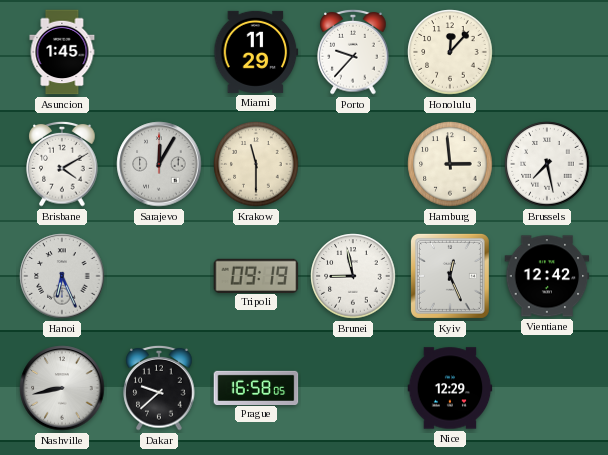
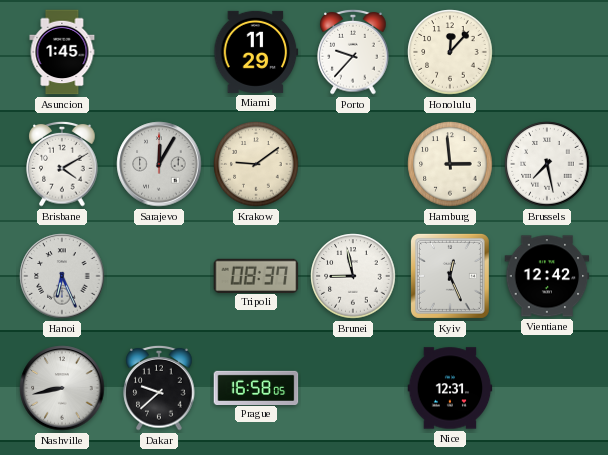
Krakow: 11:30 -> 9:09
Tripoli: 09:19 -> 08:37
Nice: 12:29 -> 12:31
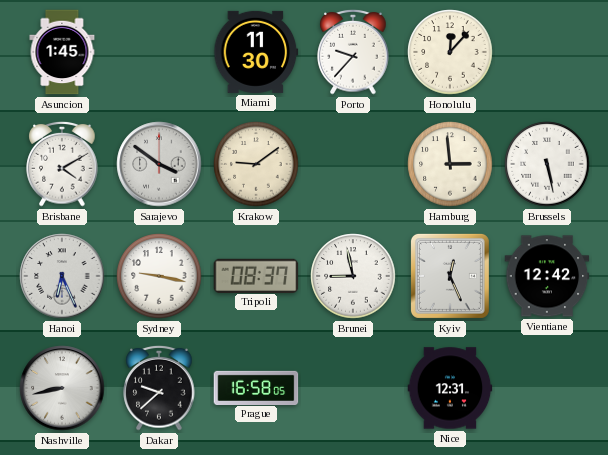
Miami: 11:29 -> 11:30
Sarajevo: 12:05 -> 3:51
Brussels: 7:28 -> 5:28
Sydney: none -> 9:17
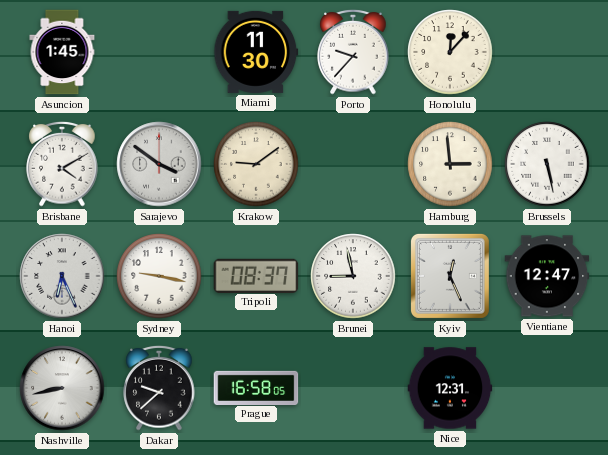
Vientiane: 12:42 -> 12:47
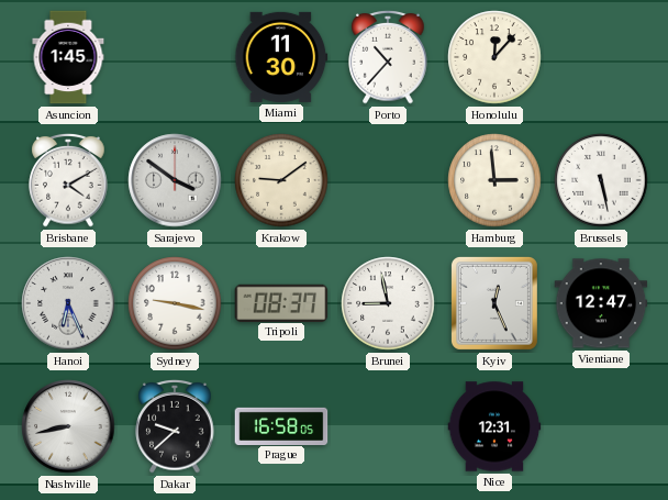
Porto: 9:37 -> 10:37
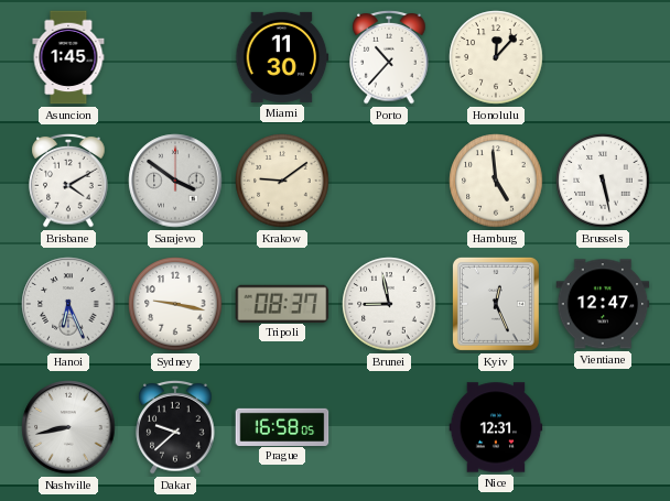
Hamburg: 2:59 -> 4:59
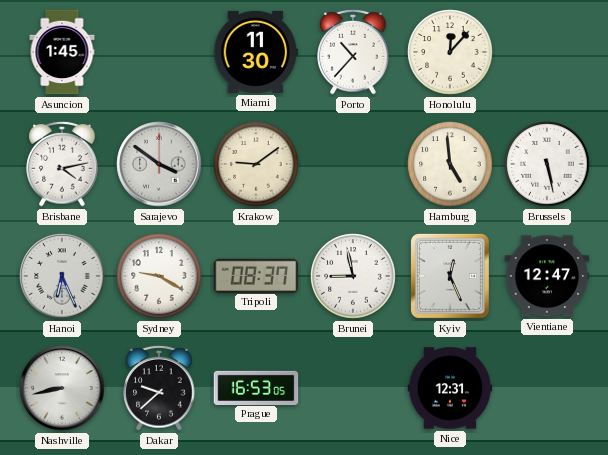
Brisbane: 4:10 -> 4:13
Sydney: 9:17 -> 9:20
Prague: 16:58 -> 16:53
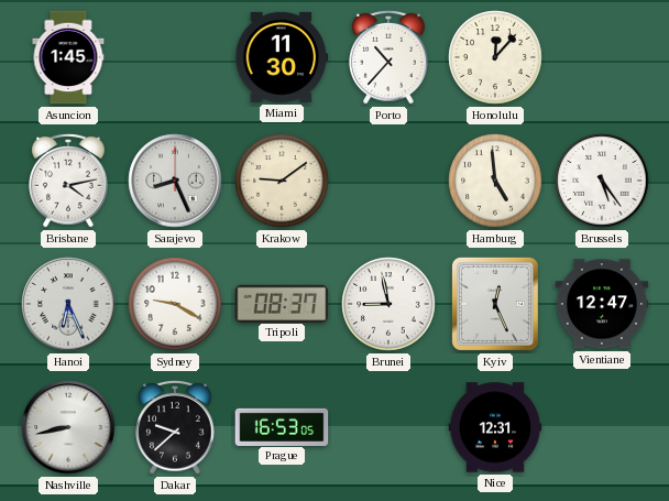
Sarajevo: 3:51 -> 8:26
Brussels: 5:28 -> 5:24
